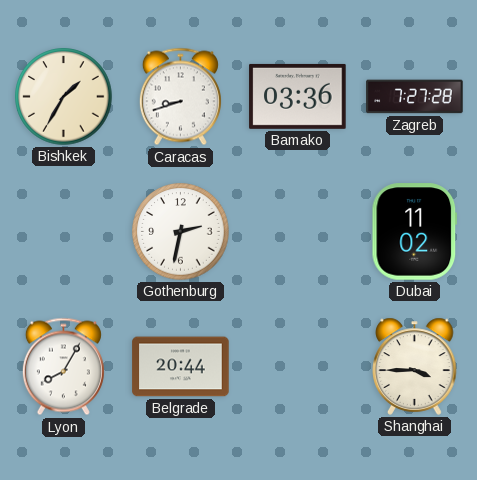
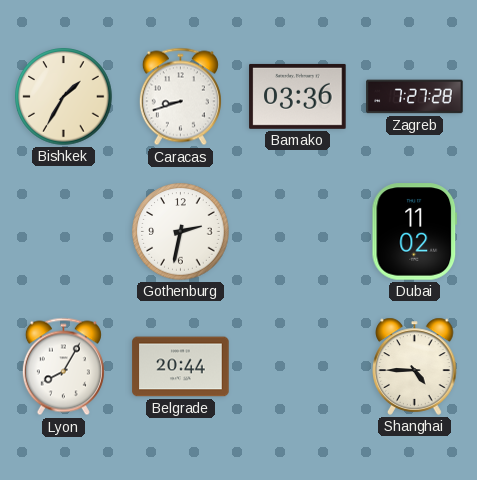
Shanghai: 3:45 -> 4:45
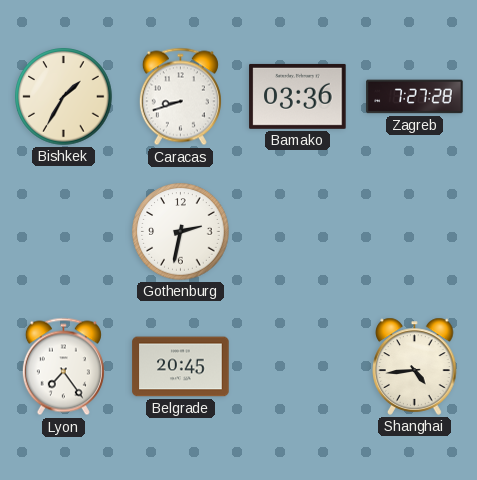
Dubai: 11:02 -> none
Lyon: 8:05 -> 7:24
Belgrade: 20:44 -> 20:45
Shanghai: 4:45 -> 4:44
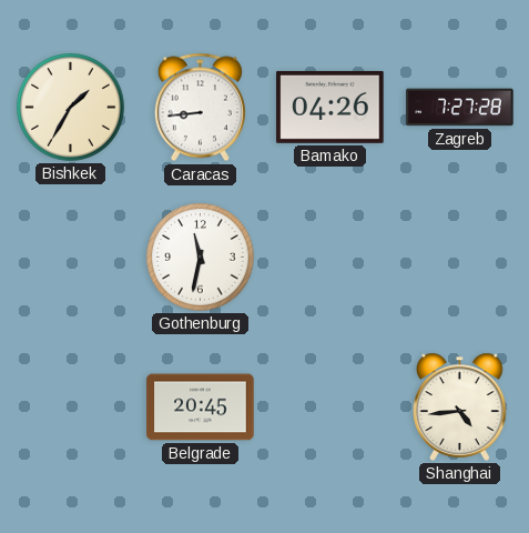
Caracas: 8:42 -> 8:44
Bamako: 03:36 -> 04:26
Gothenburg: 2:32 -> 11:32
Lyon: 7:24 -> none
